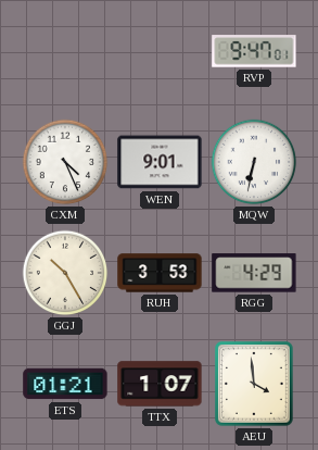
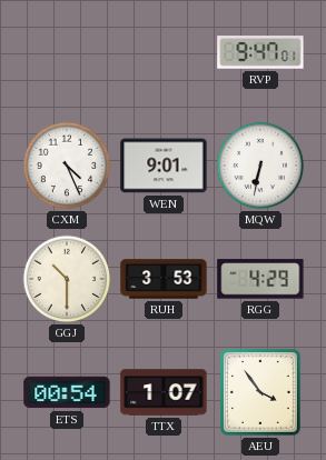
GGJ: 10:25 -> 10:30
ETS: 01:21 -> 00:54
AEU: 3:59 -> 3:54
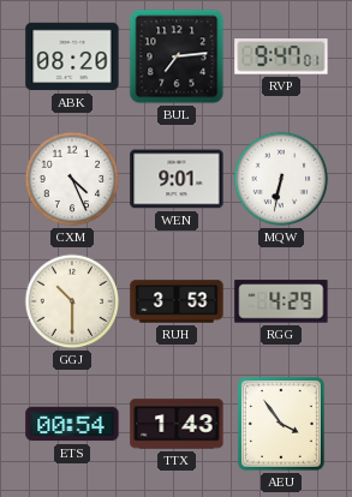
ABK: none -> 08:20
BUL: none -> 7:14
TTX: 1:07 -> 1:43
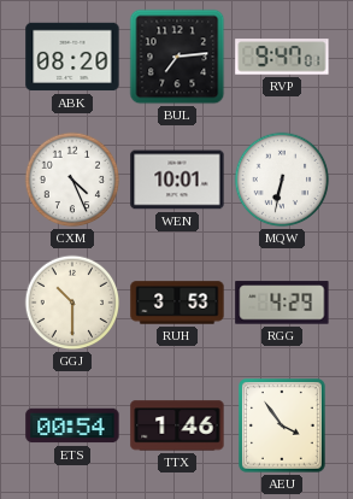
WEN: 9:01 -> 10:01
TTX: 1:43 -> 1:46
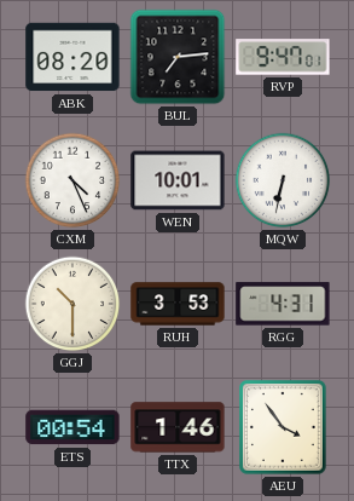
RGG: 4:29 -> 4:31
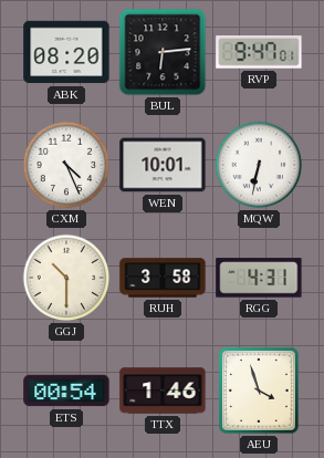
BUL: 7:14 -> 6:14
RUH: 3:53 -> 3:58
AEU: 3:54 -> 3:57
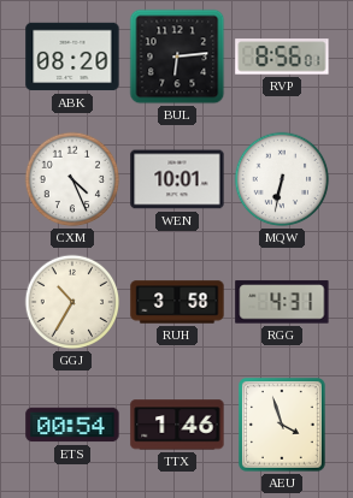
RVP: 9:47 -> 8:56
GGJ: 10:30 -> 10:35
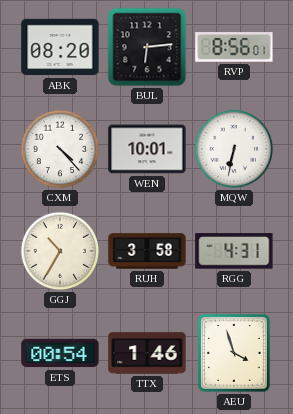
CXM: 4:26 -> 4:23
